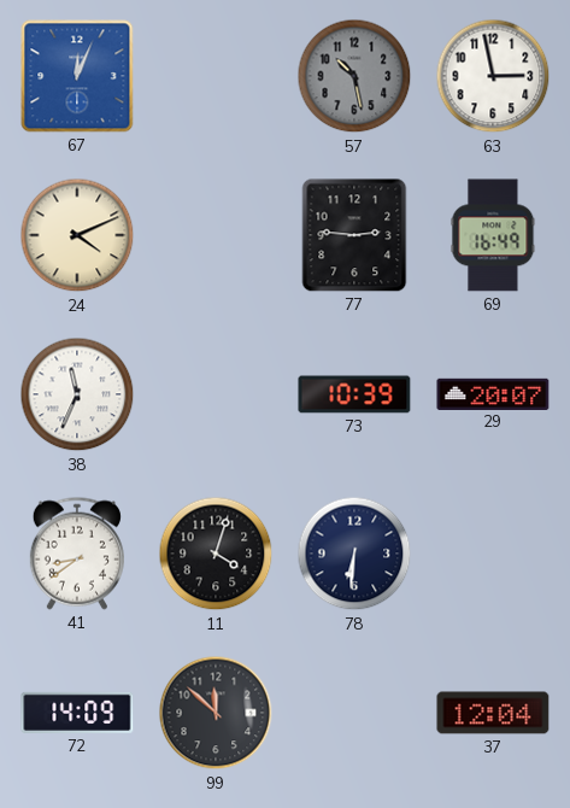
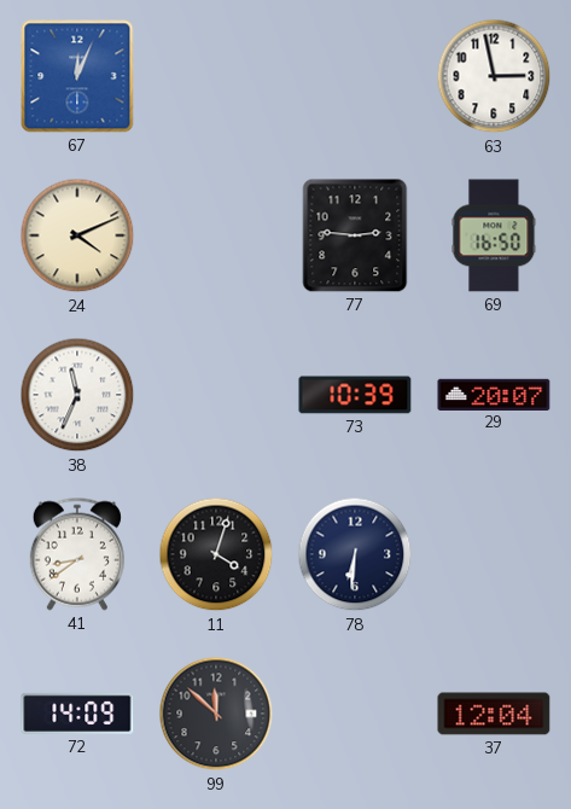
57: 10:28 -> none
69: 16:49 -> 16:50
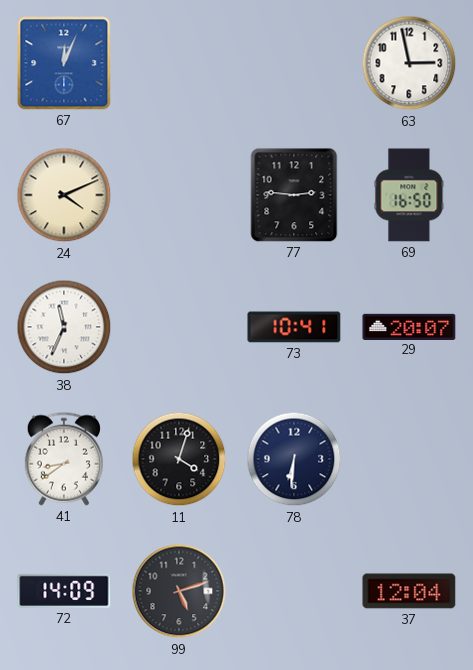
73: 10:39 -> 10:41
99: 11:52 -> 5:12
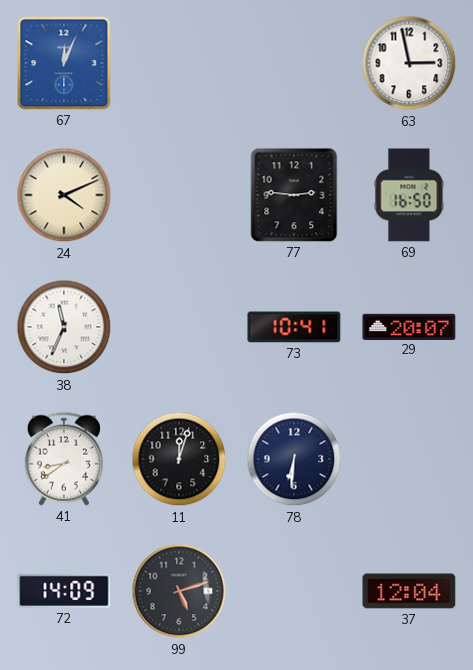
11: 4:03 -> 12:03
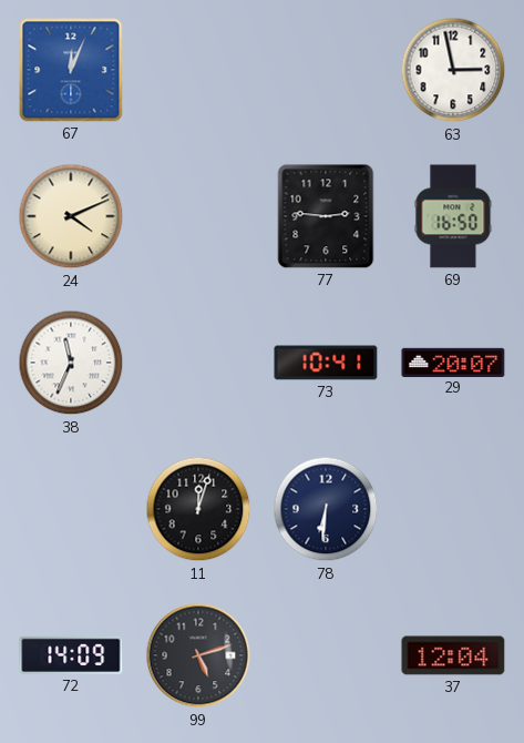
41: 8:39 -> none
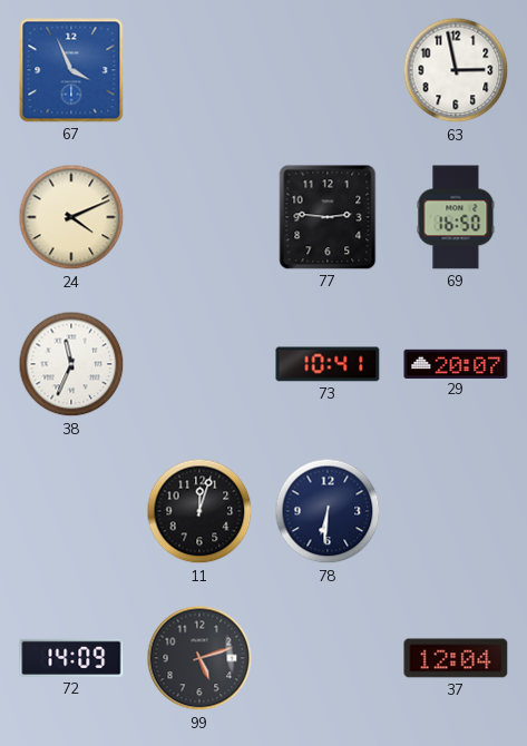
67: 12:04 -> 3:56
